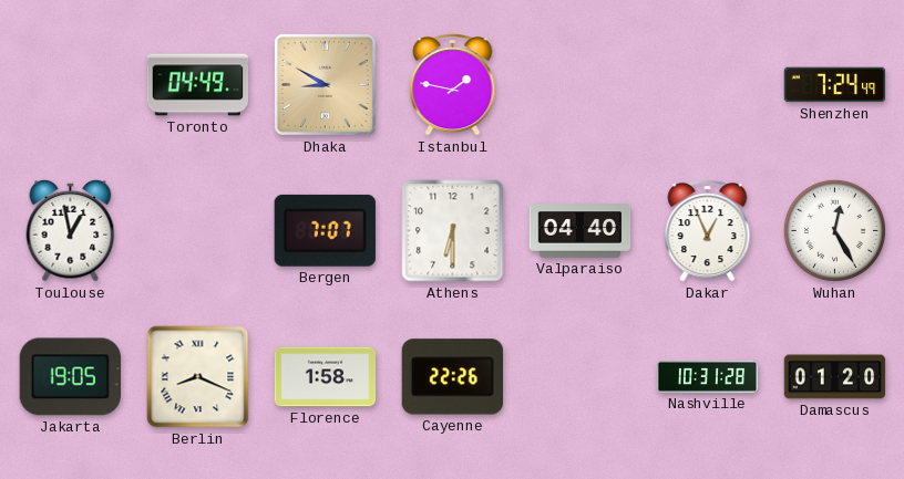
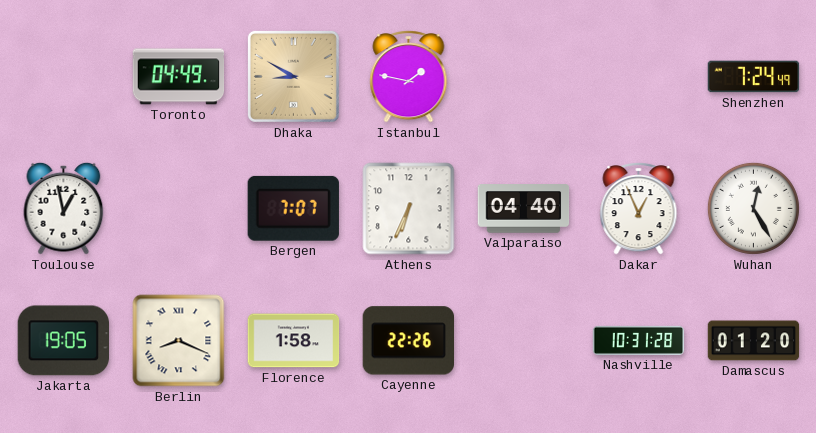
Athens: 6:30 -> 6:34
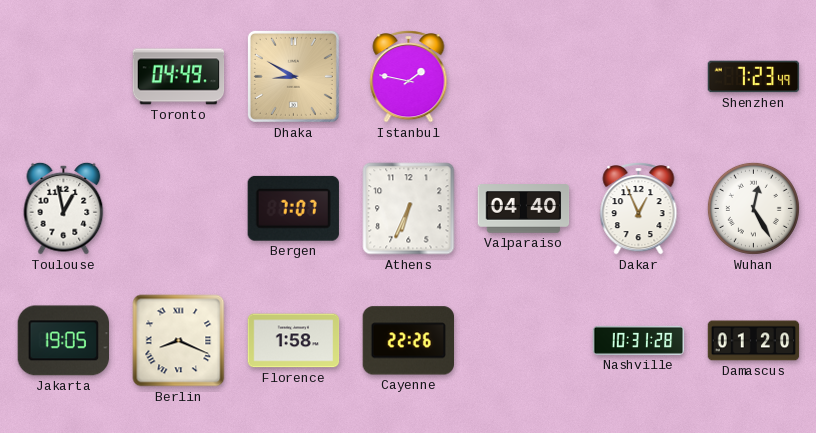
Shenzhen: 7:24 -> 7:23
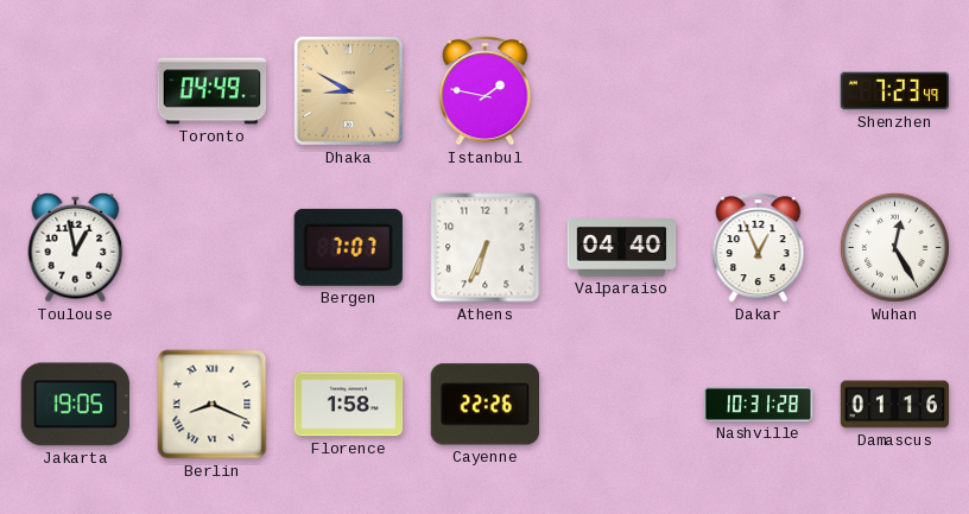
Damascus: 01:20 -> 01:16
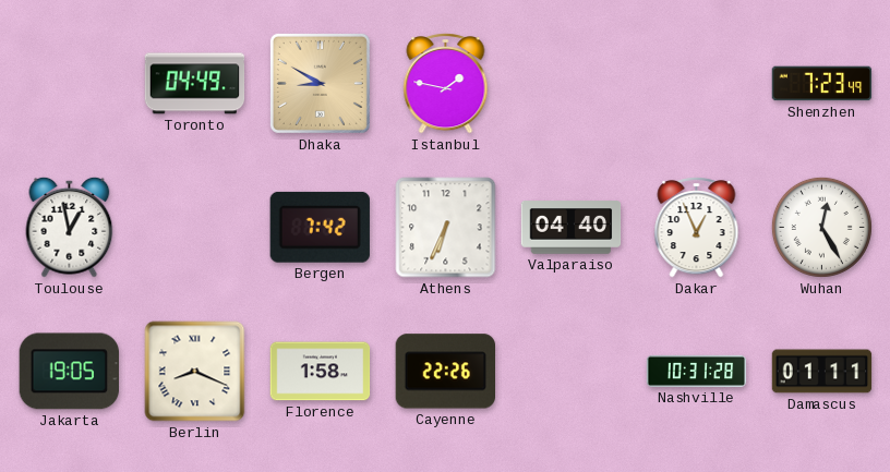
Bergen: 7:07 -> 7:42
Damascus: 01:16 -> 01:11
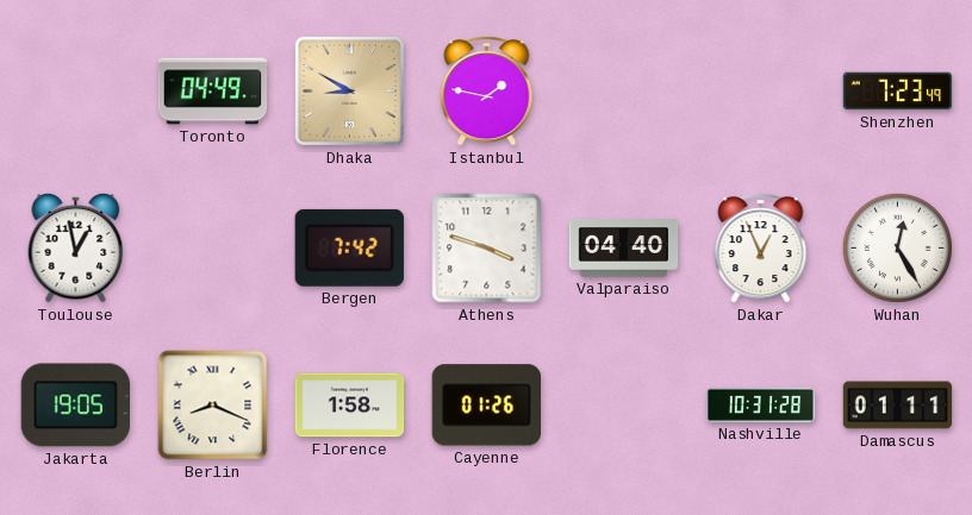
Athens: 6:34 -> 3:48
Cayenne: 22:26 -> 01:26
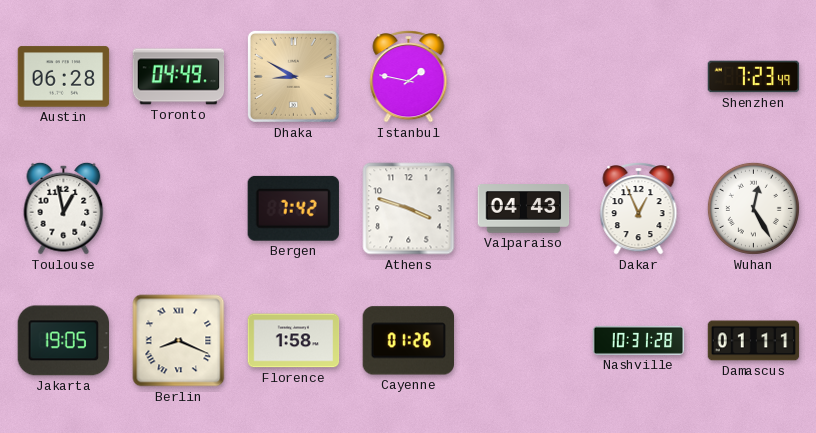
Austin: none -> 06:28
Valparaiso: 04:40 -> 04:43
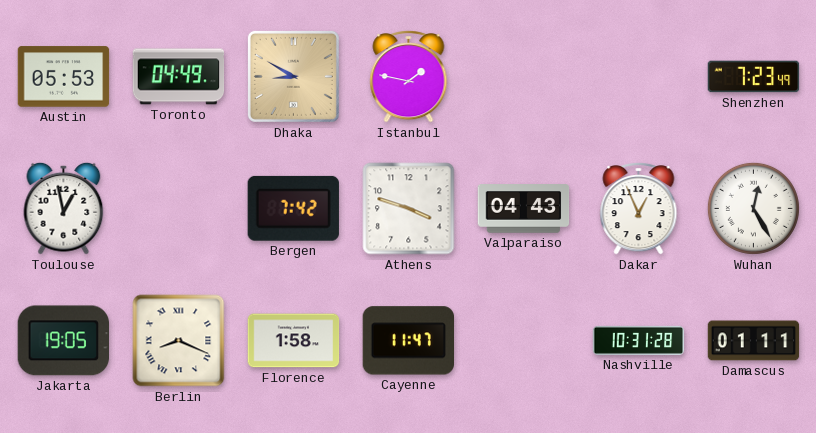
Austin: 06:28 -> 05:53
Cayenne: 01:26 -> 11:47
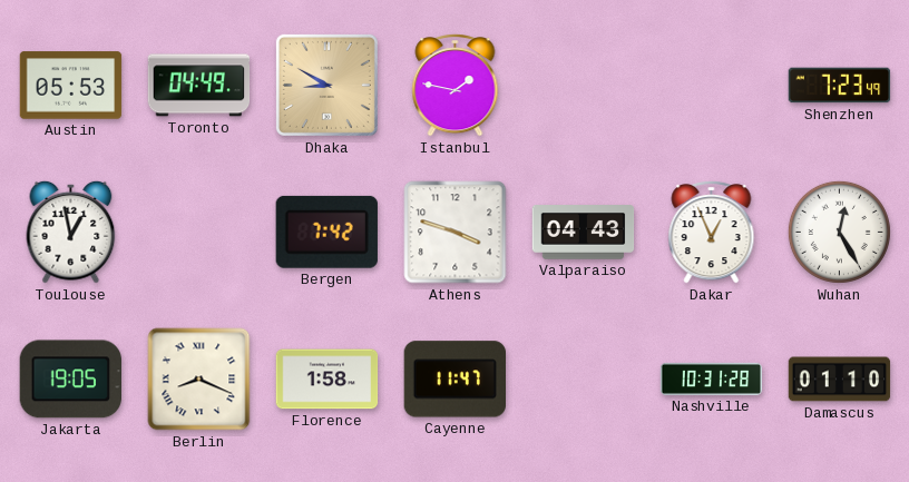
Damascus: 01:11 -> 01:10
